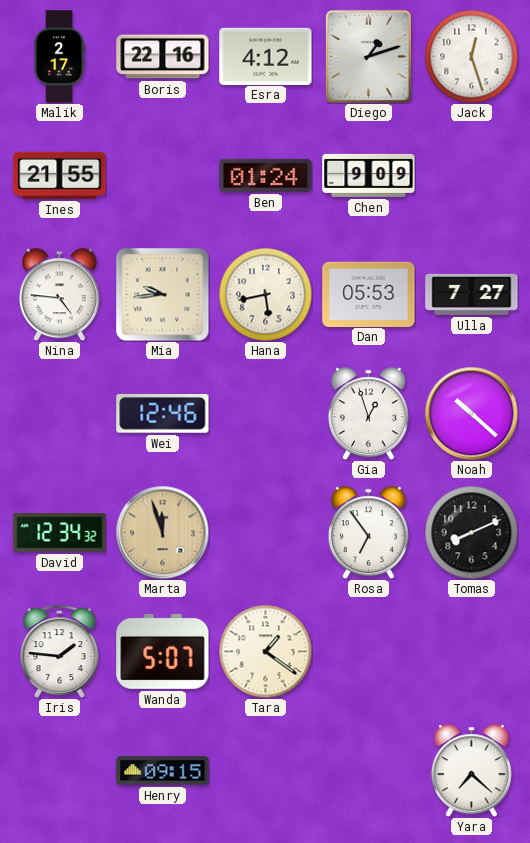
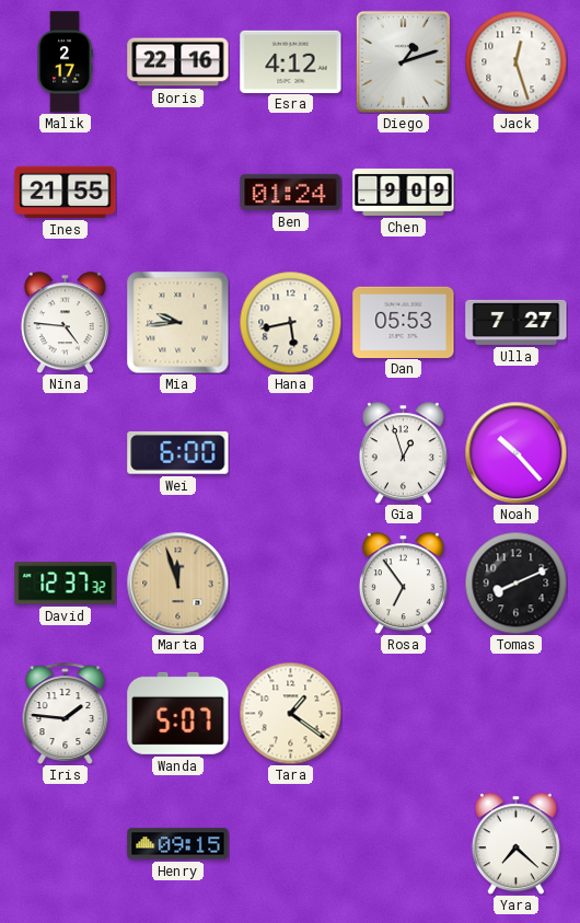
Wei: 12:46 -> 6:00
Noah: 10:22 -> 10:23
David: 12:34 -> 12:37
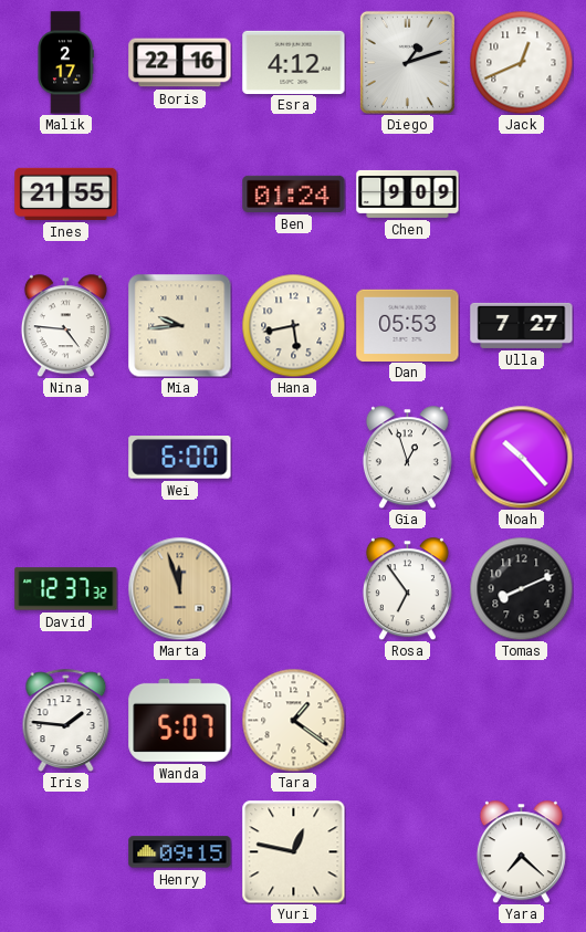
Jack: 12:27 -> 12:41
Yuri: none -> 12:47
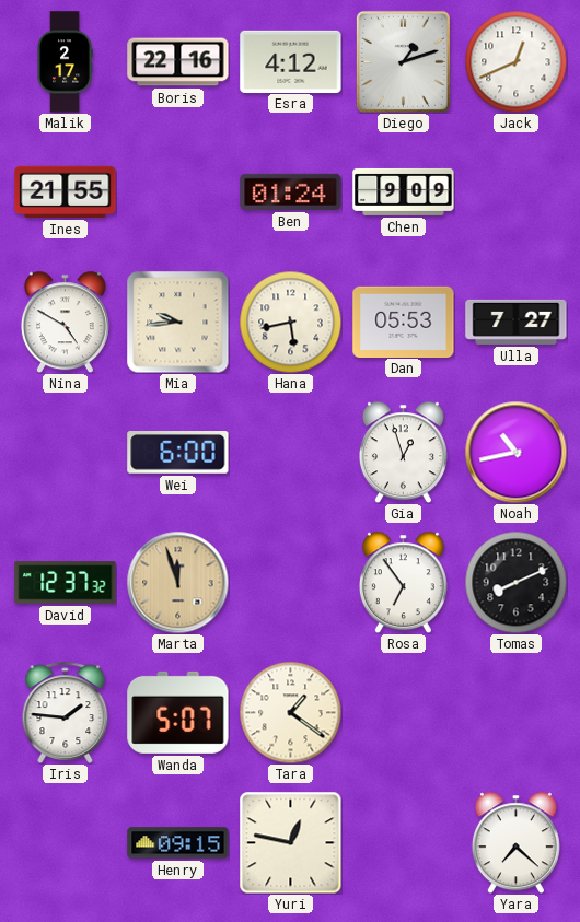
Nina: 4:46 -> 4:50
Noah: 10:23 -> 10:43
